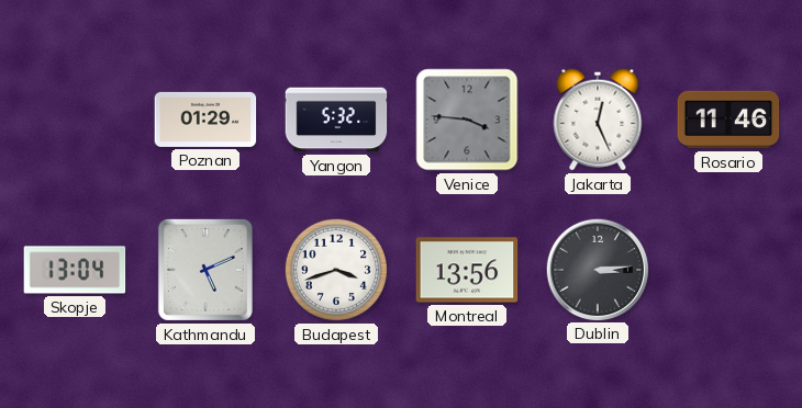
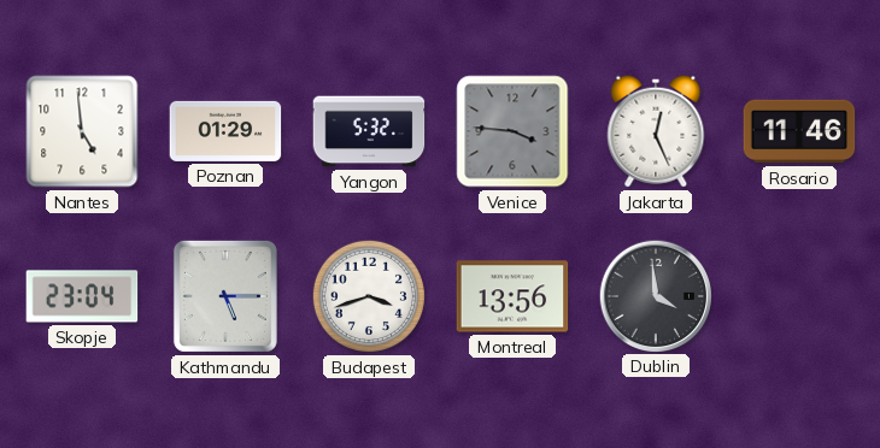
Nantes: none -> 4:59
Skopje: 13:04 -> 23:04
Kathmandu: 5:11 -> 5:15
Dublin: 3:14 -> 3:59
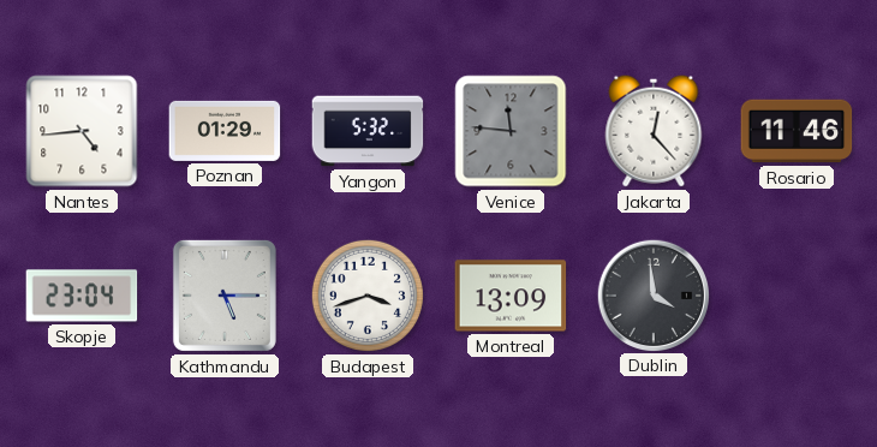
Nantes: 4:59 -> 4:44
Venice: 3:46 -> 11:46
Jakarta: 12:26 -> 12:23
Montreal: 13:56 -> 13:09
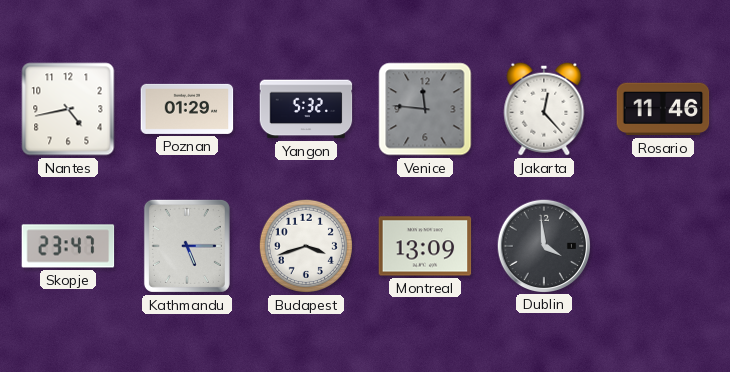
Nantes: 4:44 -> 4:43
Skopje: 23:04 -> 23:47
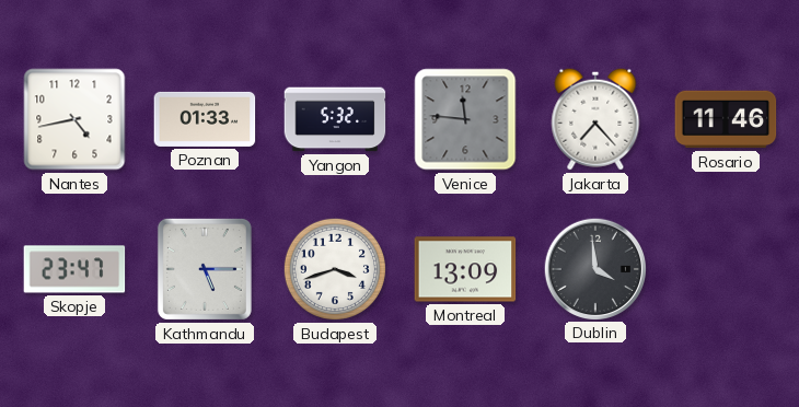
Poznan: 01:29 -> 01:33
Jakarta: 12:23 -> 7:23
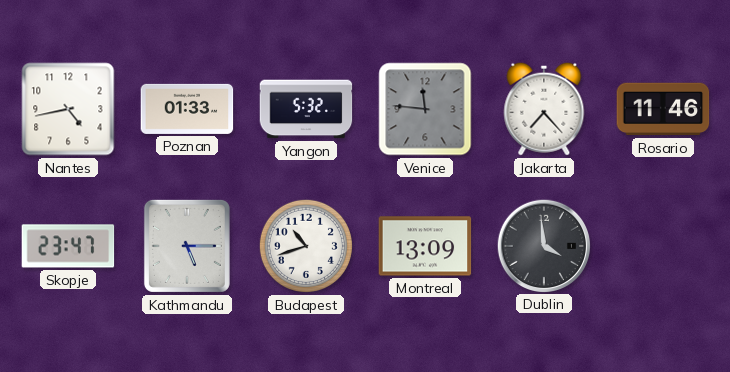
Budapest: 3:42 -> 10:42
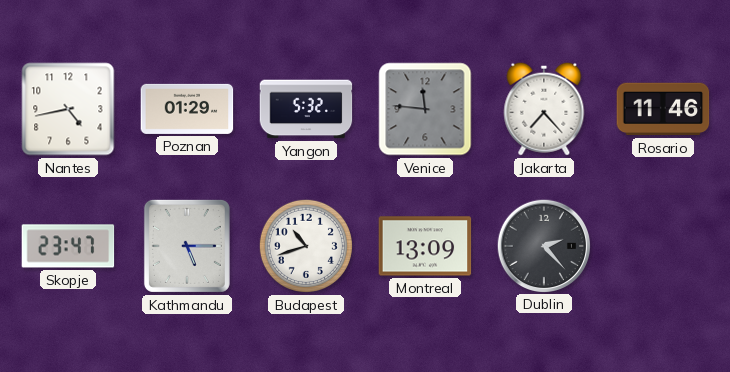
Poznan: 01:33 -> 01:29
Dublin: 3:59 -> 2:23
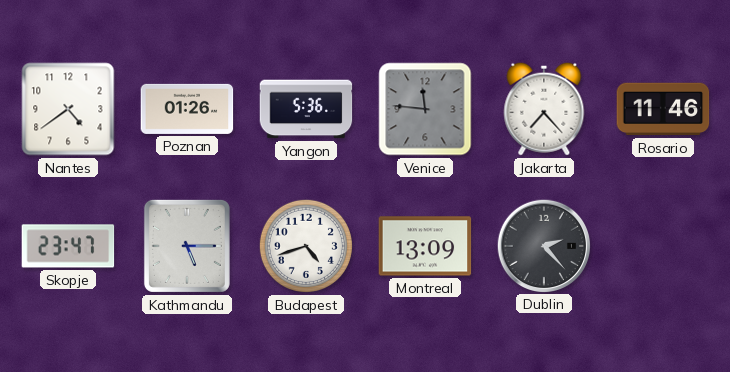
Nantes: 4:43 -> 4:39
Poznan: 01:29 -> 01:26
Yangon: 5:32 -> 5:36
Budapest: 10:42 -> 4:42
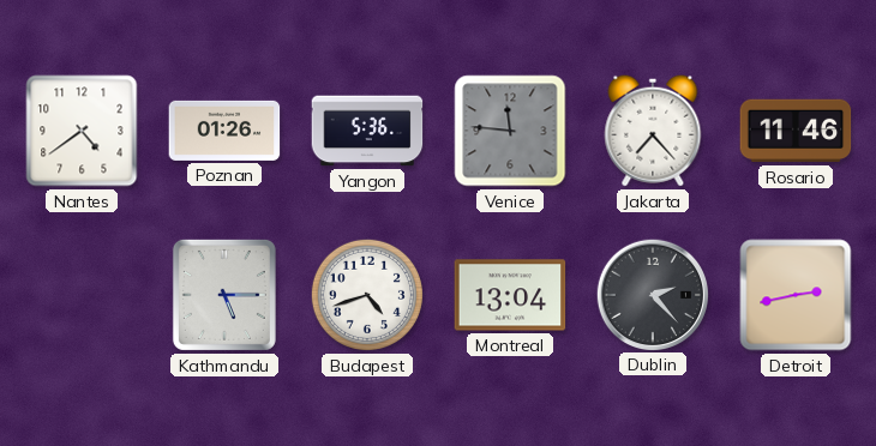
Skopje: 23:47 -> none
Montreal: 13:09 -> 13:04
Detroit: none -> 2:43
